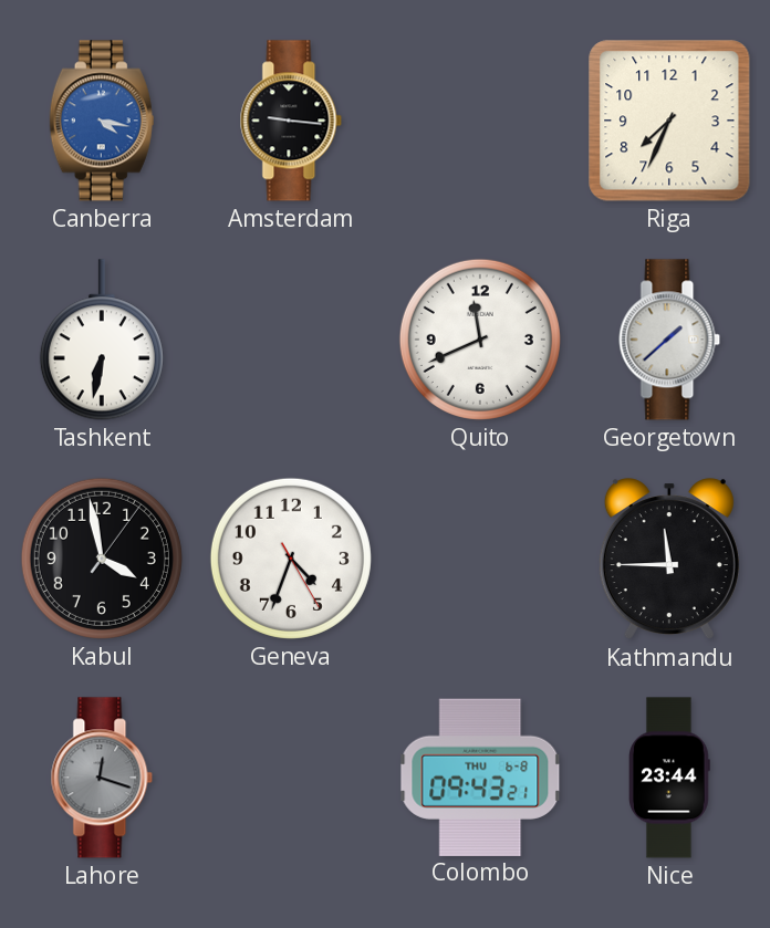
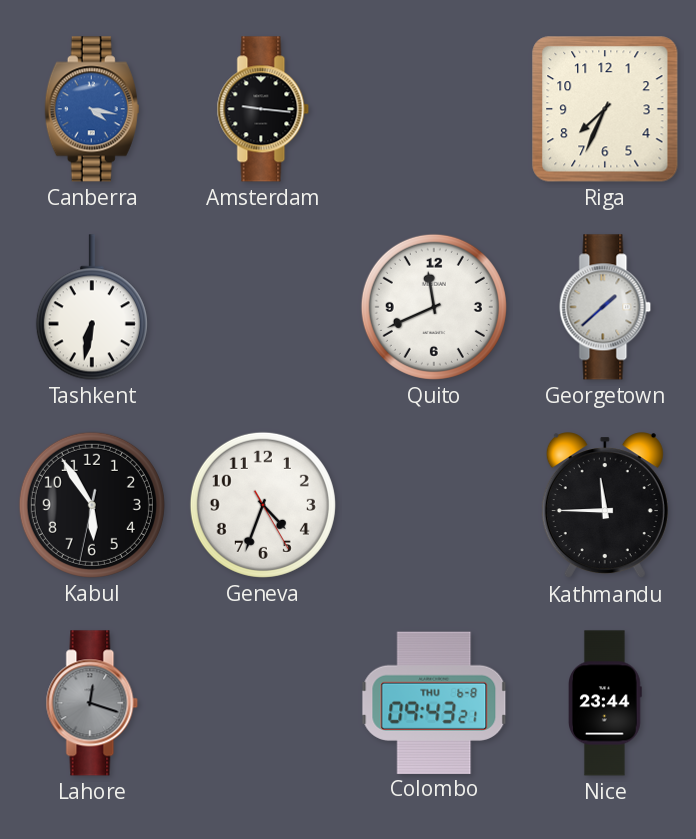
Kabul: 3:58 -> 5:54
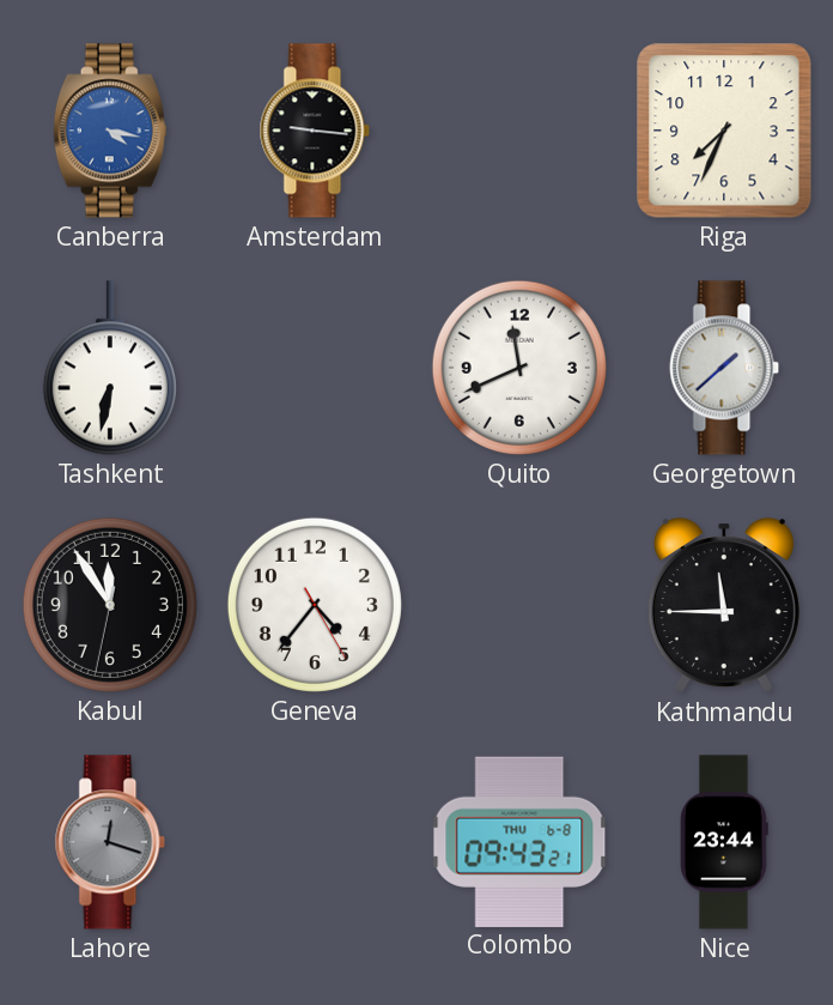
Kabul: 5:54 -> 11:54
Geneva: 4:33 -> 4:36
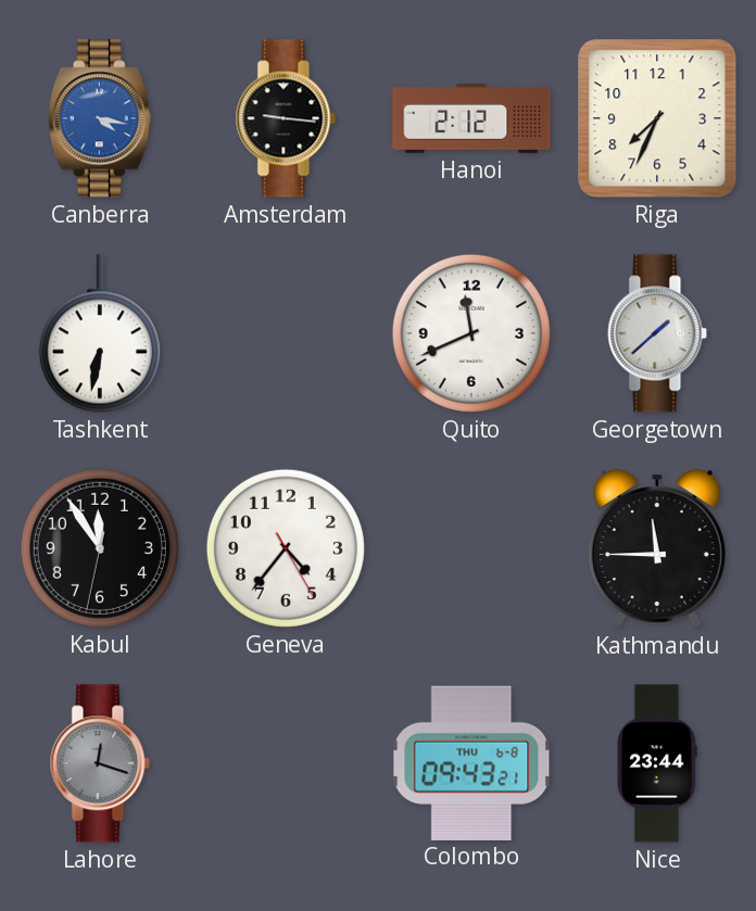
Hanoi: none -> 2:12
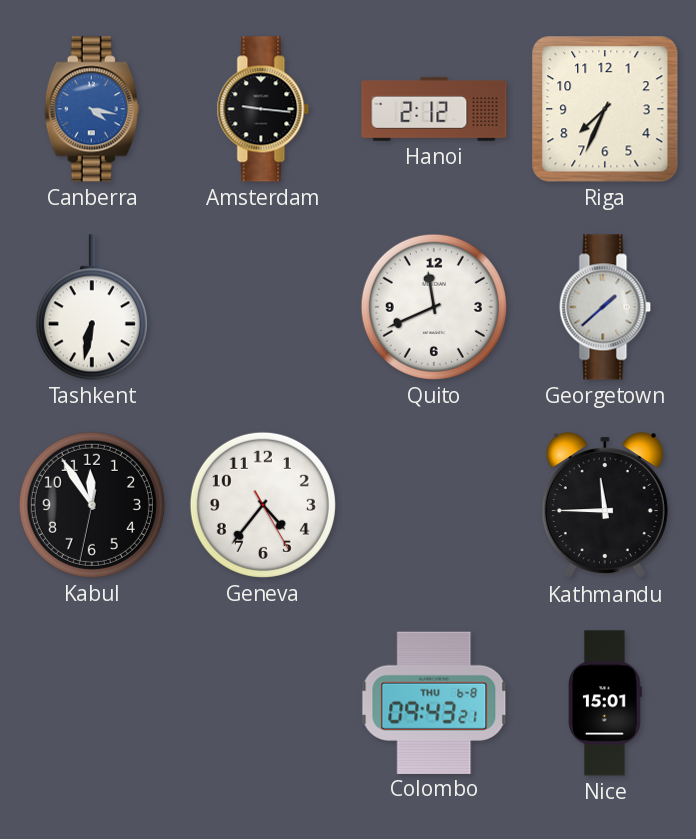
Lahore: 12:18 -> none
Nice: 23:44 -> 15:01
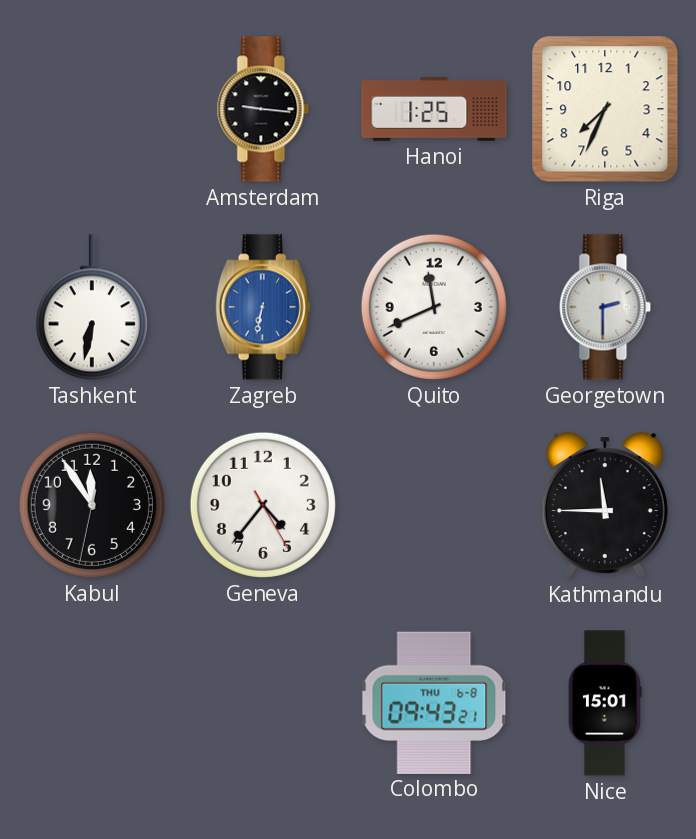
Canberra: 4:17 -> none
Hanoi: 2:12 -> 1:25
Zagreb: none -> 6:32
Georgetown: 1:38 -> 2:30
